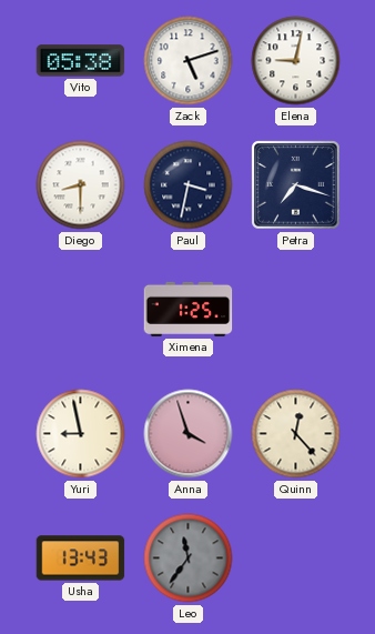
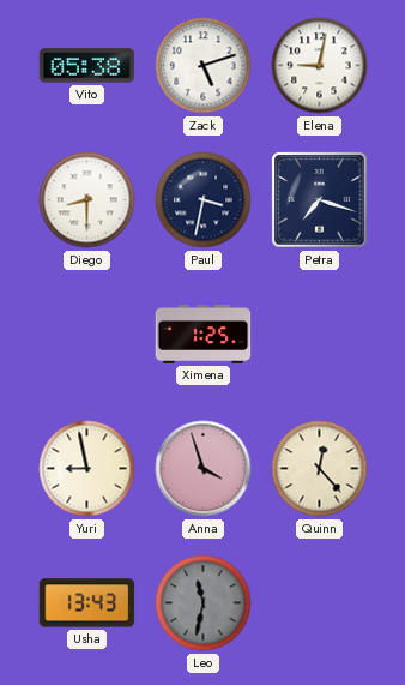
Leo: 11:36 -> 11:32
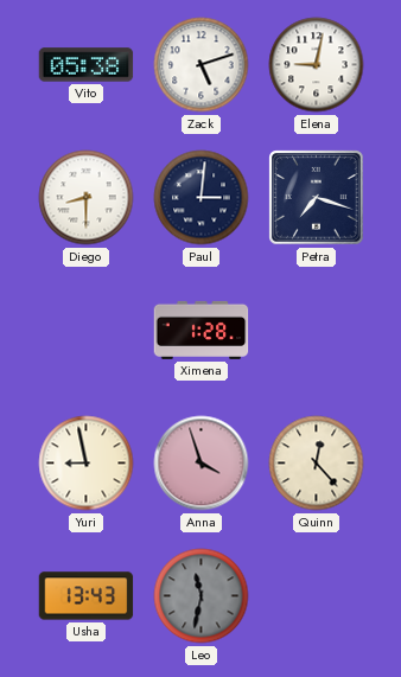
Paul: 3:32 -> 3:01
Ximena: 1:25 -> 1:28
